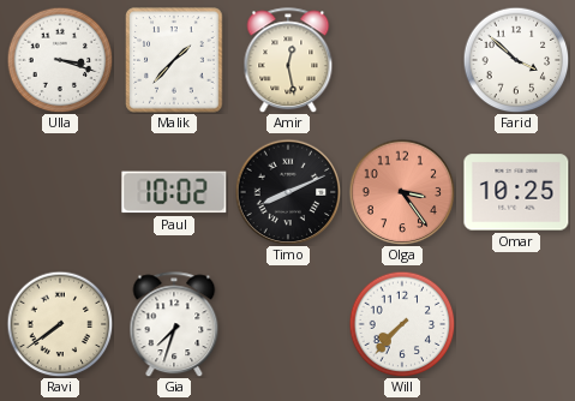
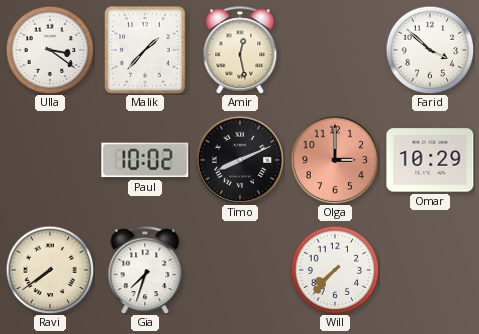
Ulla: 3:18 -> 3:21
Olga: 3:24 -> 3:00
Omar: 10:25 -> 10:29
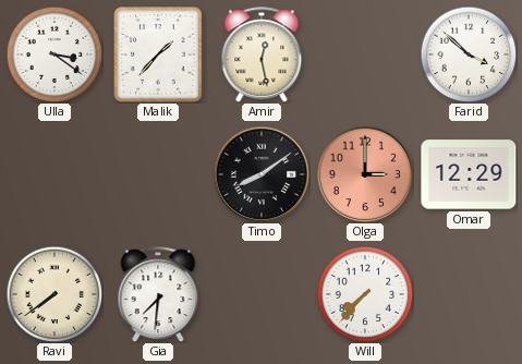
Paul: 10:02 -> none
Timo: 8:11 -> 8:09
Omar: 10:29 -> 12:29
Gia: 7:33 -> 7:31
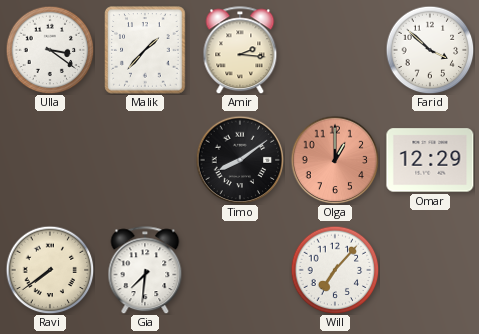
Amir: 12:28 -> 2:16
Olga: 3:00 -> 1:00
Will: 7:37 -> 7:07
